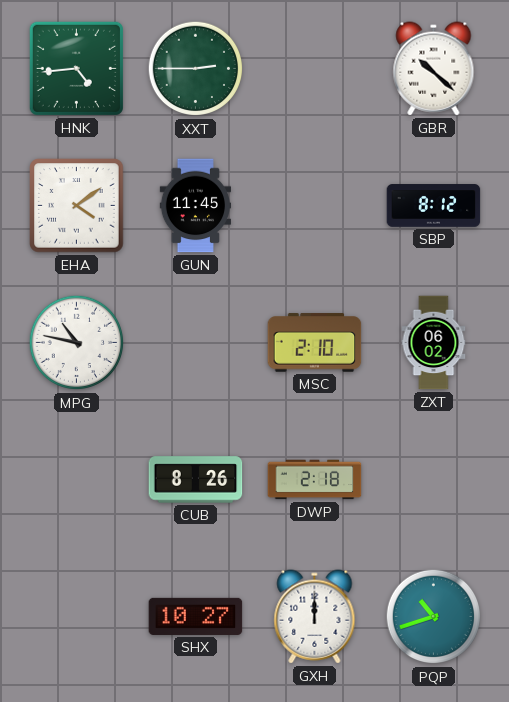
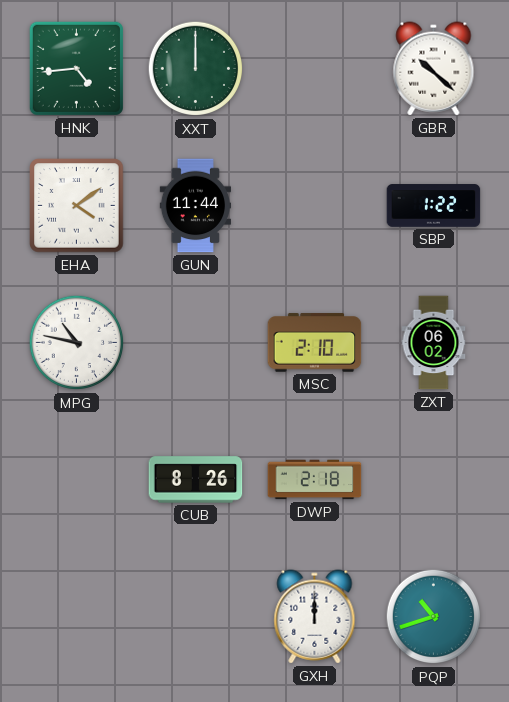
XXT: 2:45 -> 12:00
GUN: 11:45 -> 11:44
SBP: 8:12 -> 1:22
SHX: 10:27 -> none
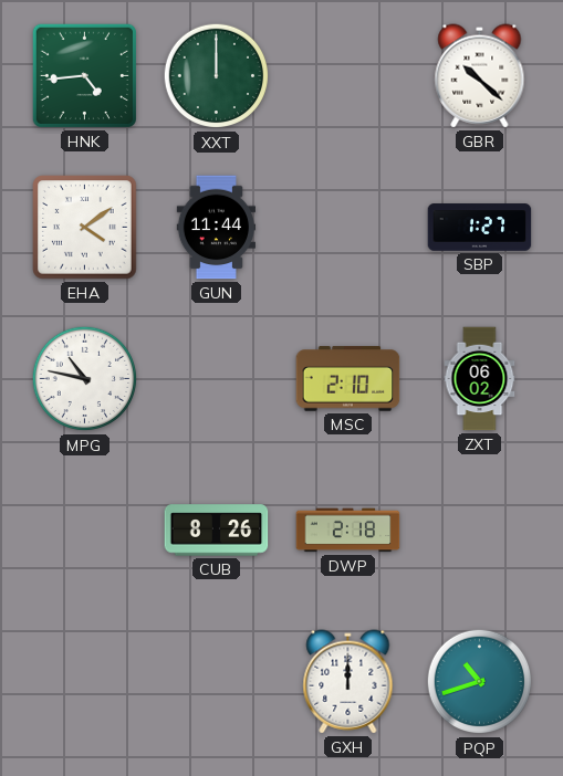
SBP: 1:22 -> 1:27
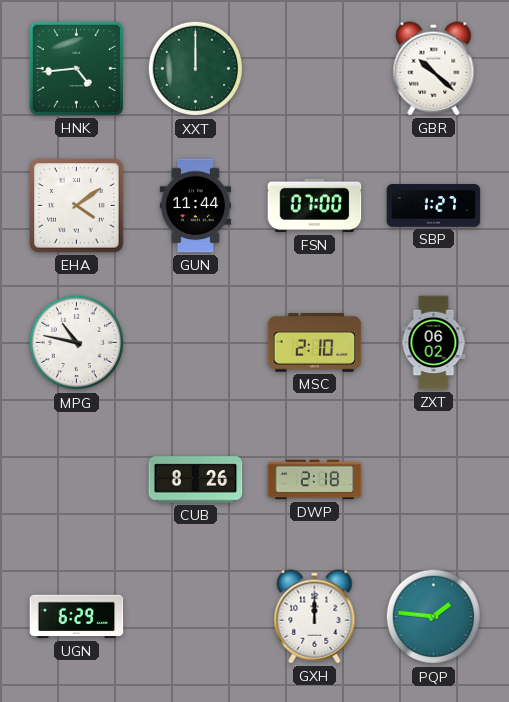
FSN: none -> 07:00
UGN: none -> 6:29
PQP: 10:42 -> 1:46
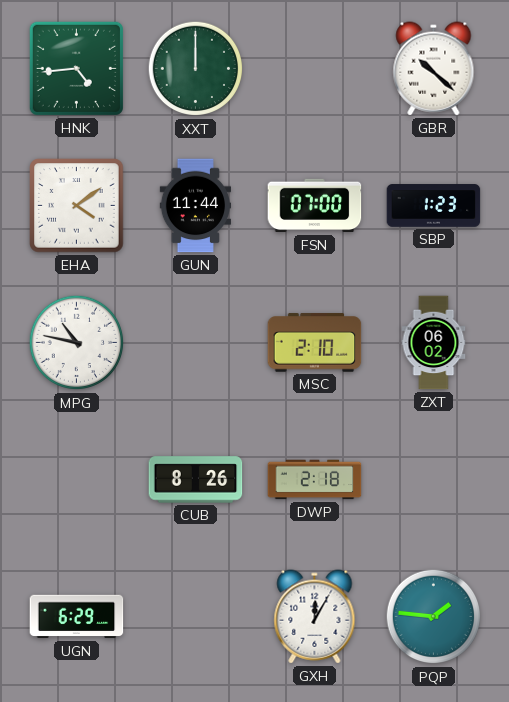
SBP: 1:27 -> 1:23
GXH: 12:00 -> 12:05
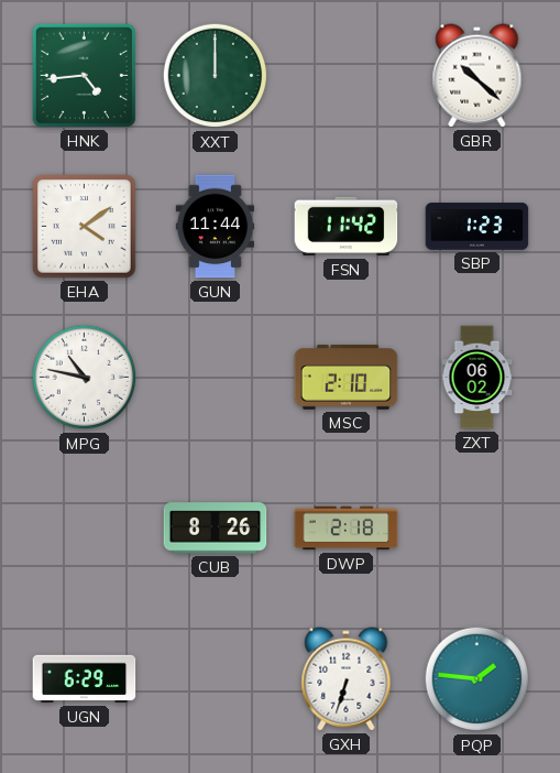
FSN: 07:00 -> 11:42
GXH: 12:05 -> 6:33
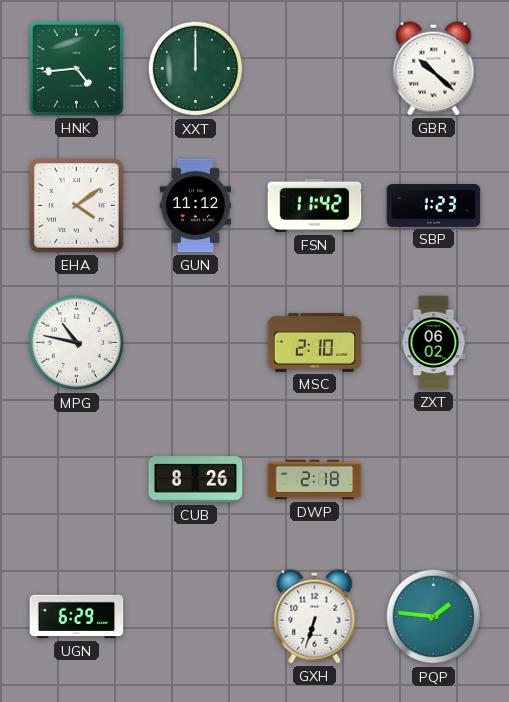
GUN: 11:44 -> 11:12
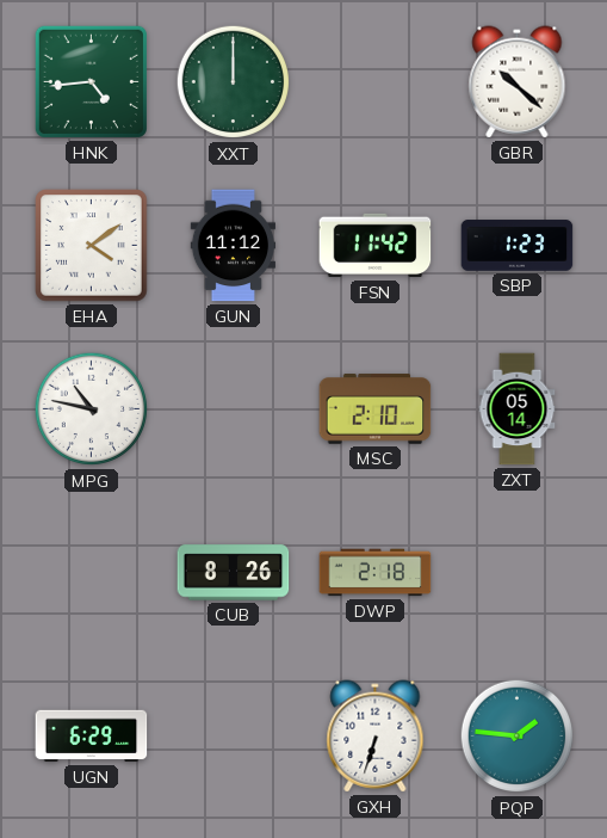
ZXT: 06:02 -> 05:14
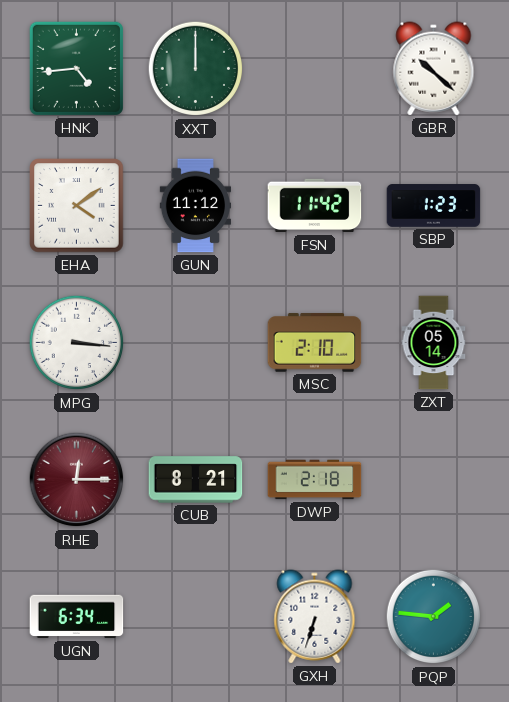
MPG: 10:47 -> 3:16
RHE: none -> 12:15
CUB: 8:26 -> 8:21
UGN: 6:29 -> 6:34
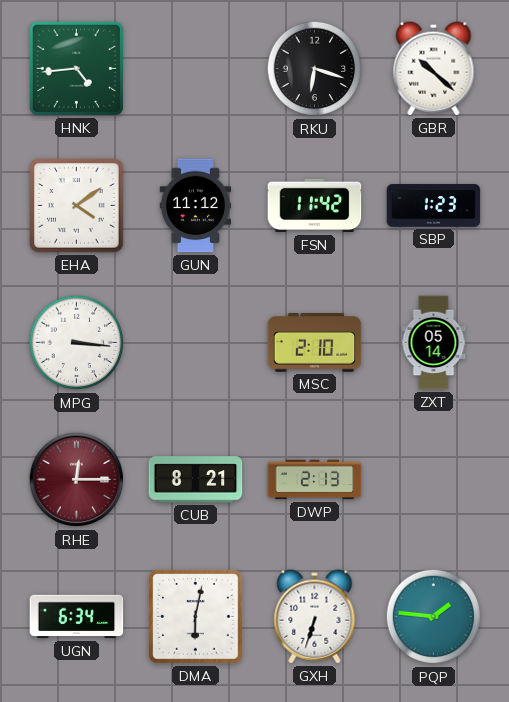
XXT: 12:00 -> none
RKU: none -> 6:18
DWP: 2:18 -> 2:13
DMA: none -> 6:02
